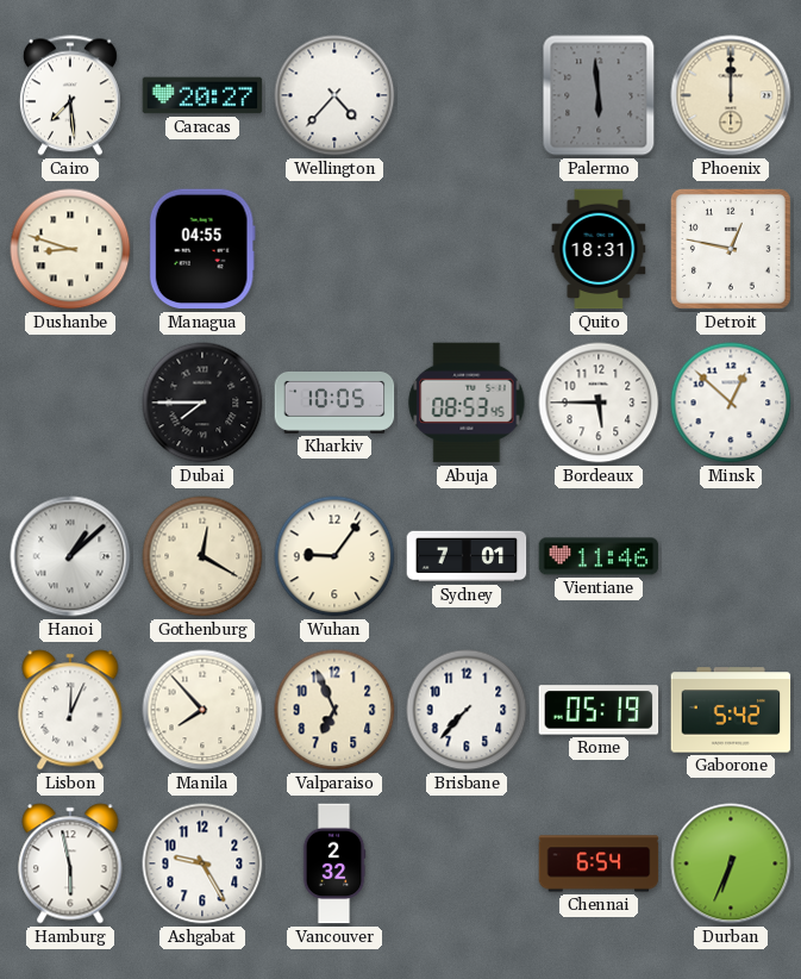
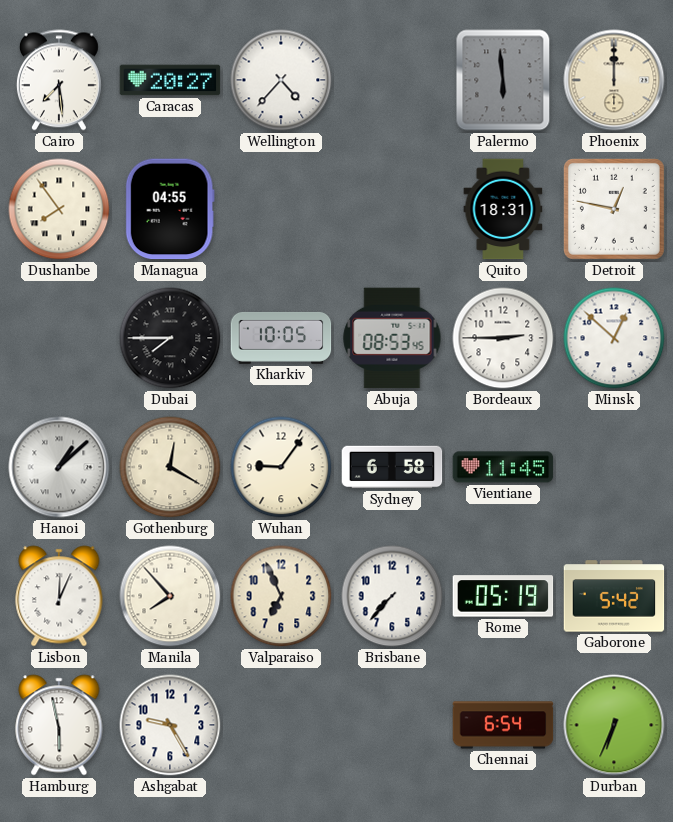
Dushanbe: 8:48 -> 7:54
Bordeaux: 5:45 -> 2:45
Sydney: 7:01 -> 6:58
Vientiane: 11:46 -> 11:45
Vancouver: 2:32 -> none
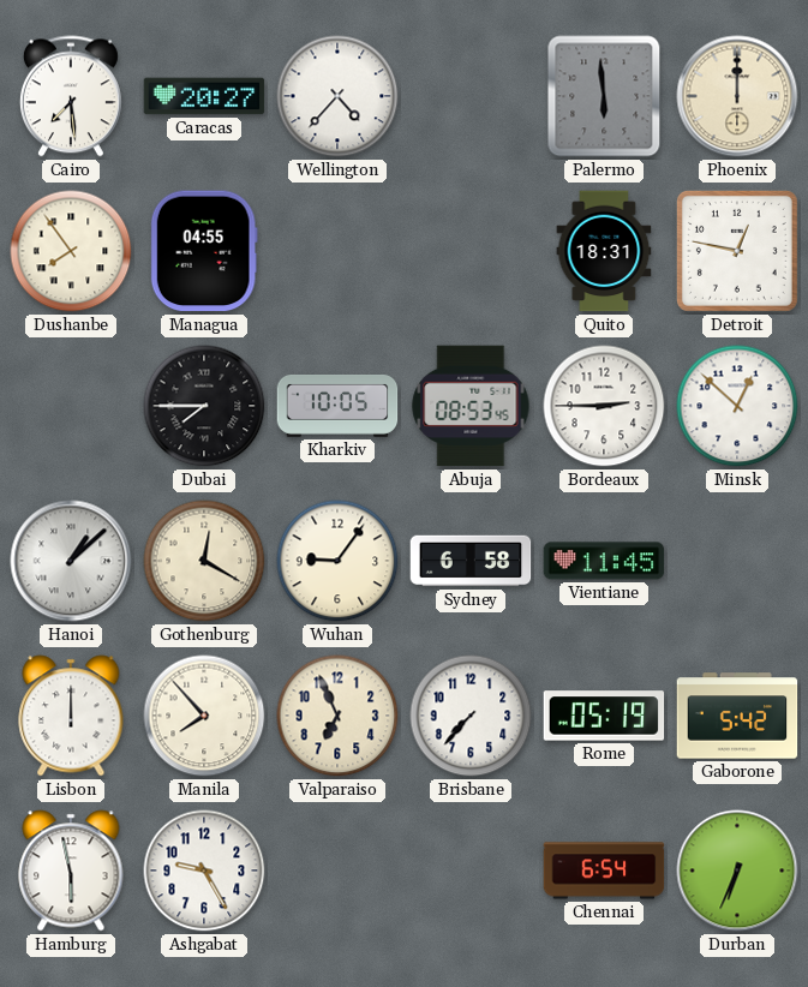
Lisbon: 12:04 -> 12:00
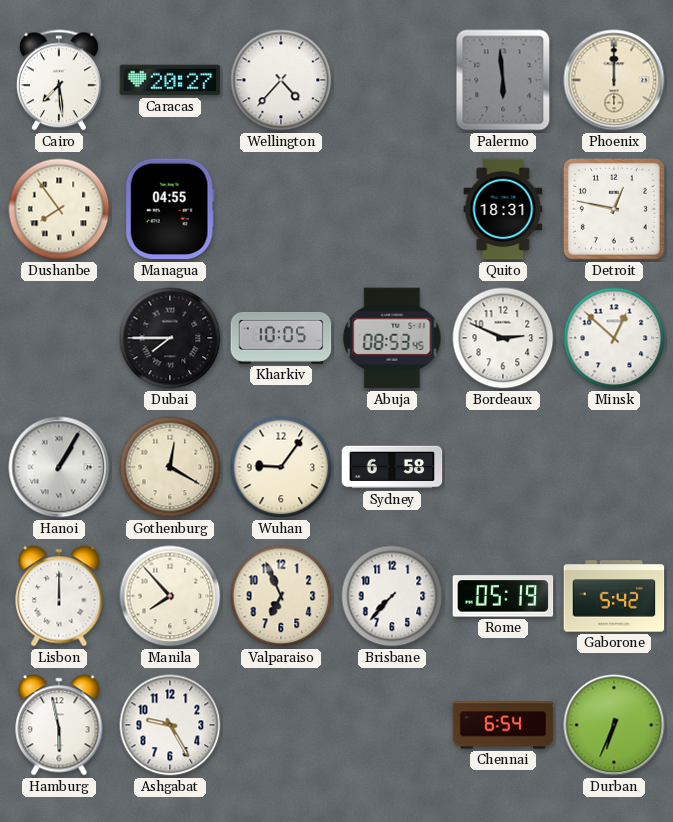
Bordeaux: 2:45 -> 2:49
Hanoi: 1:08 -> 1:05
Vientiane: 11:45 -> none
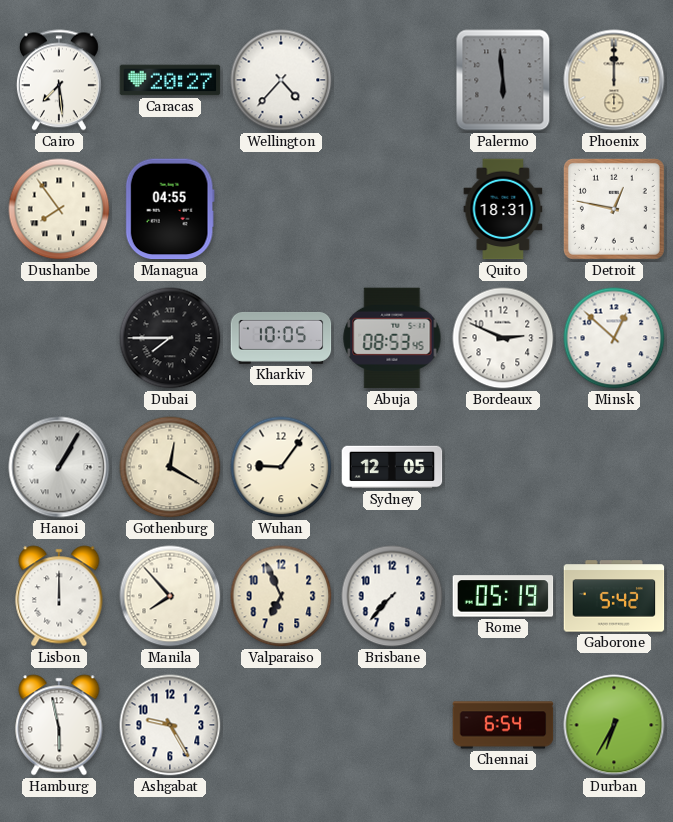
Sydney: 6:58 -> 12:05
Durban: 6:34 -> 6:35
